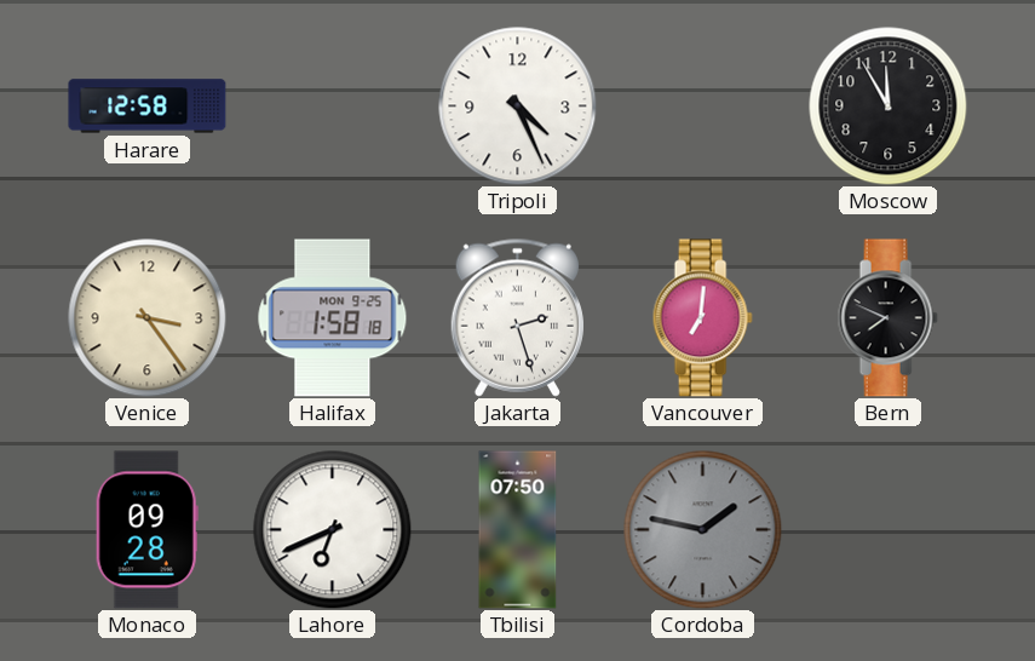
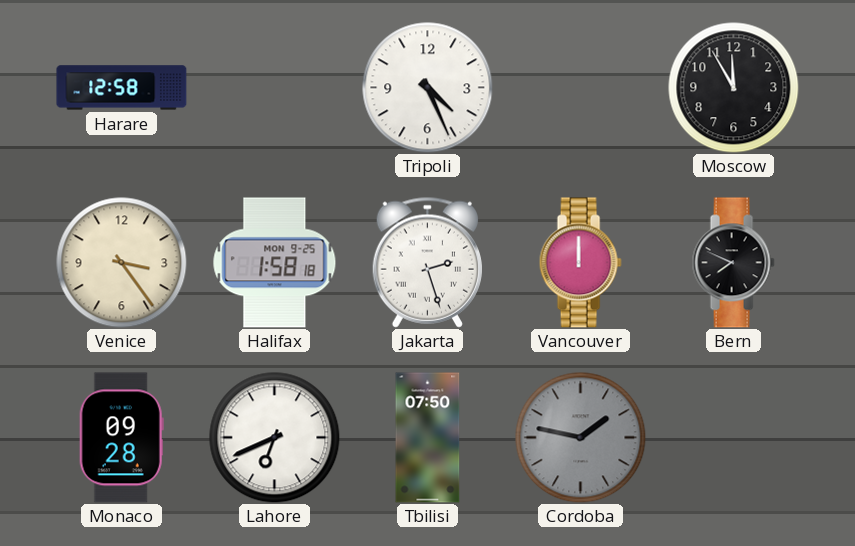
Vancouver: 7:01 -> 12:00
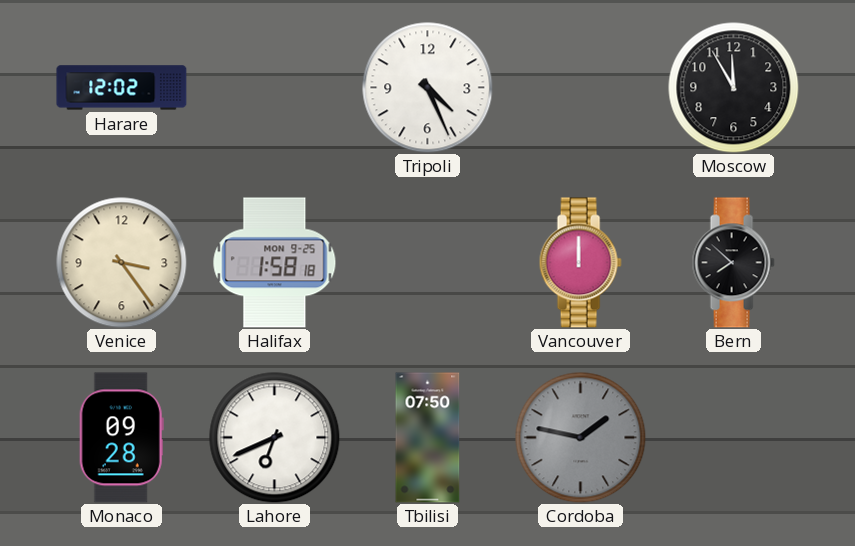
Harare: 12:58 -> 12:02
Jakarta: 2:27 -> none
Bern: 7:49 -> 7:52
